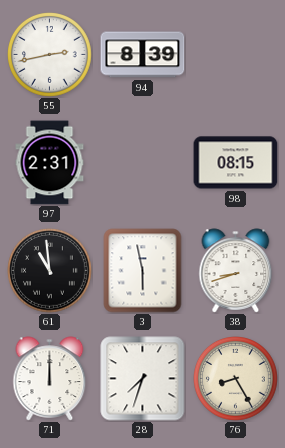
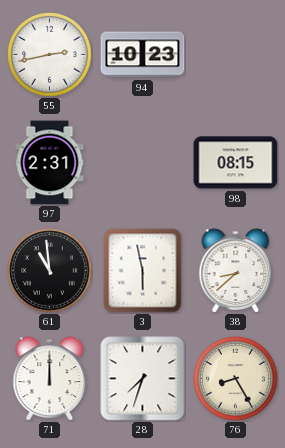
94: 8:39 -> 10:23
38: 8:42 -> 8:38
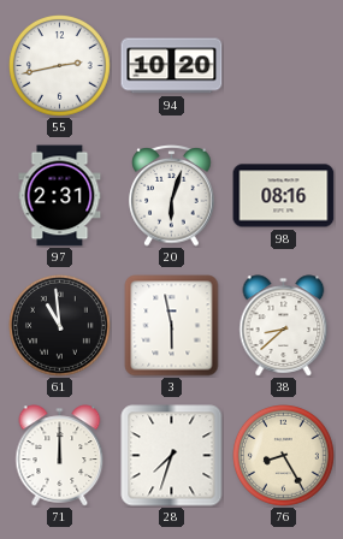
94: 10:23 -> 10:20
20: none -> 6:03
98: 08:15 -> 08:16
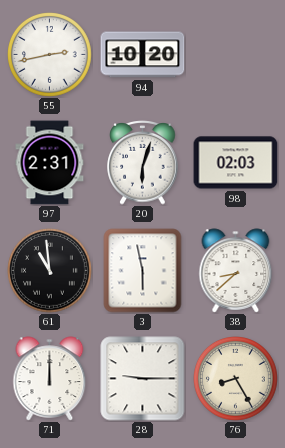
98: 08:16 -> 02:03
28: 7:33 -> 9:15
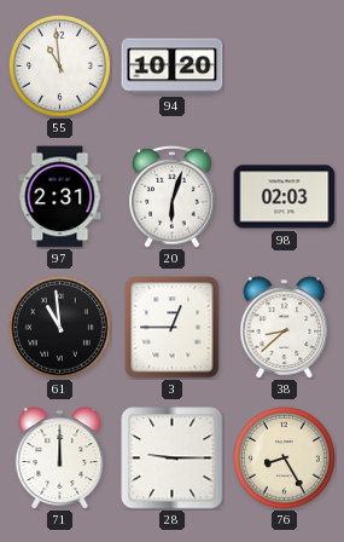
55: 2:43 -> 10:59
3: 5:58 -> 12:45
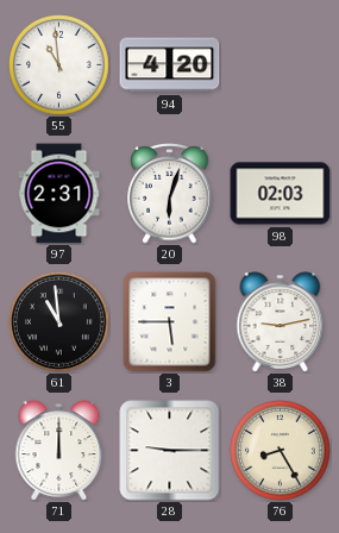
94: 10:20 -> 4:20
3: 12:45 -> 5:45
38: 8:38 -> 9:13
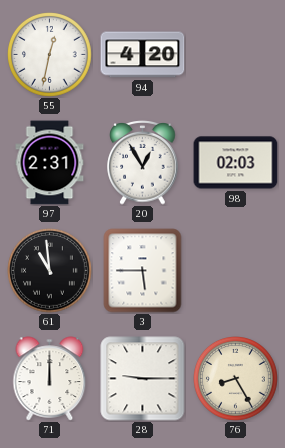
55: 10:59 -> 12:32
20: 6:03 -> 12:55
38: 9:13 -> none
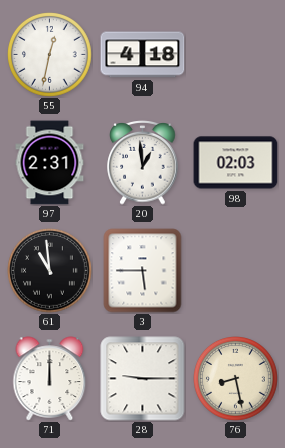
94: 4:20 -> 4:18
20: 12:55 -> 12:59
76: 8:25 -> 8:28
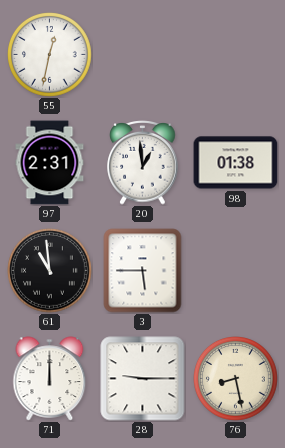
94: 4:18 -> none
98: 02:03 -> 01:38
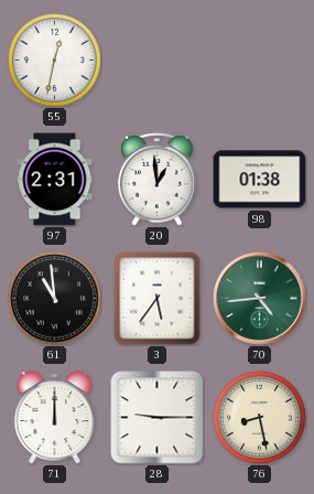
3: 5:45 -> 5:36
70: none -> 4:44
